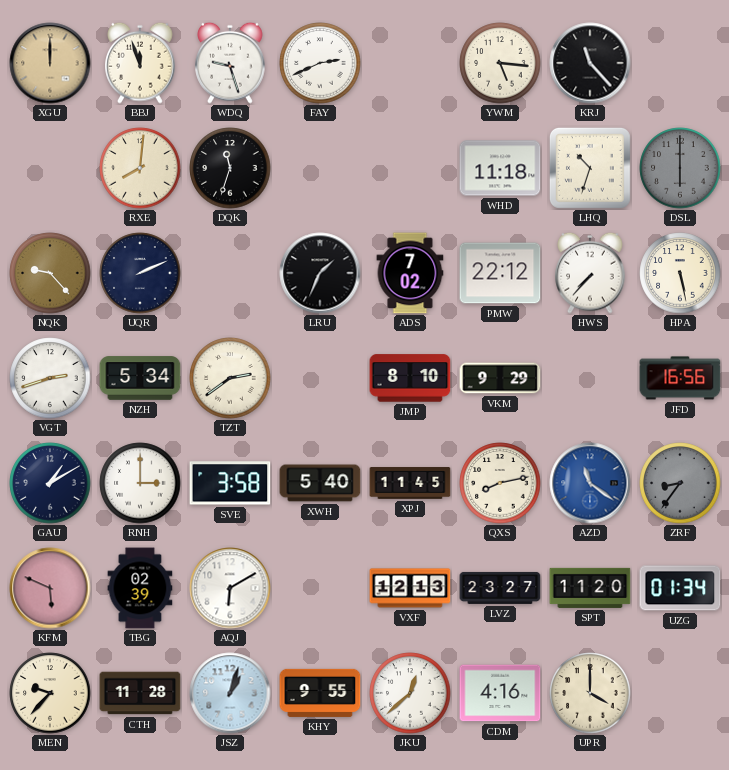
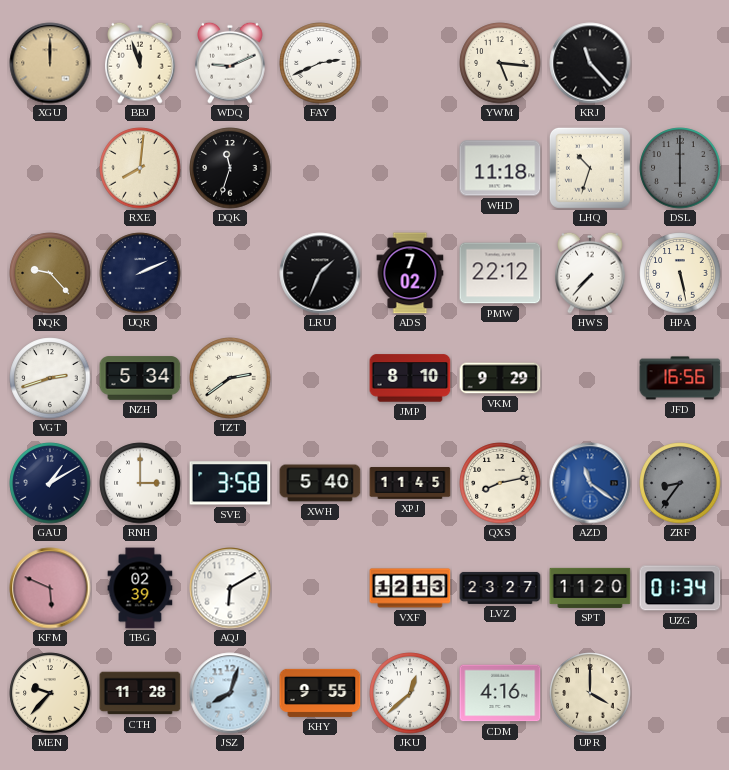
WDQ: 9:27 -> 9:11
JSZ: 1:03 -> 8:03
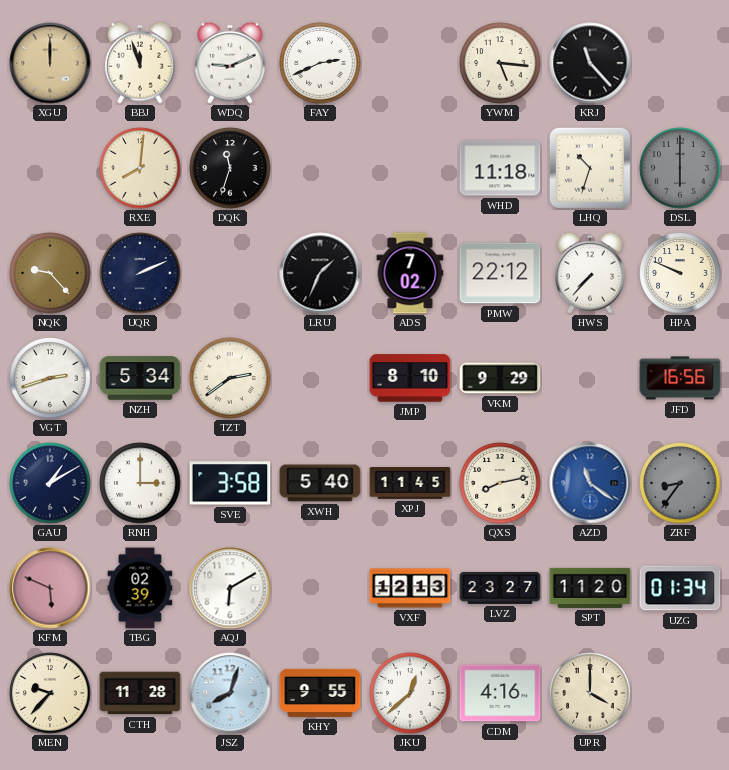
HPA: 5:28 -> 9:49
